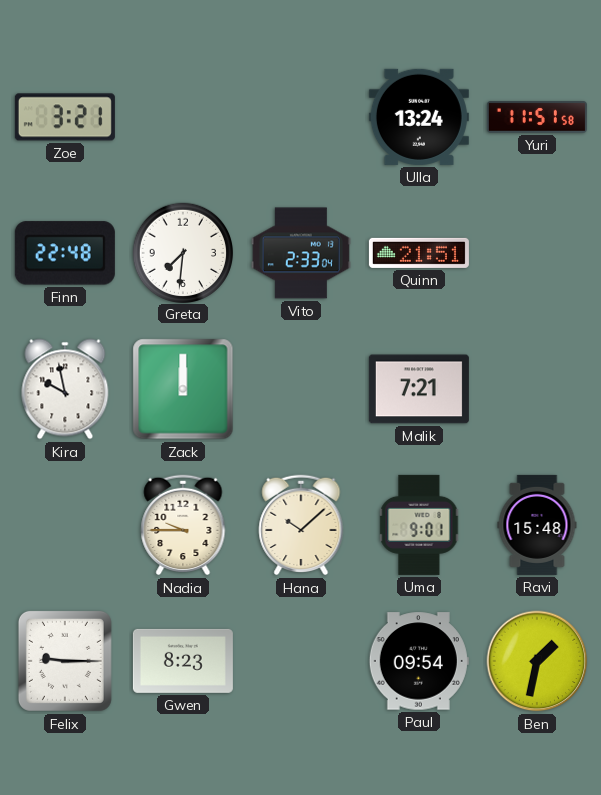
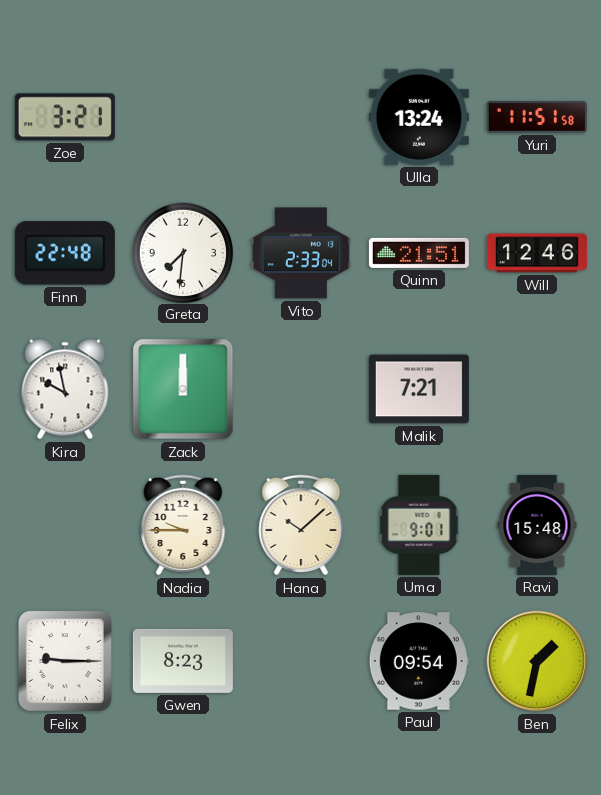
Will: none -> 12:46
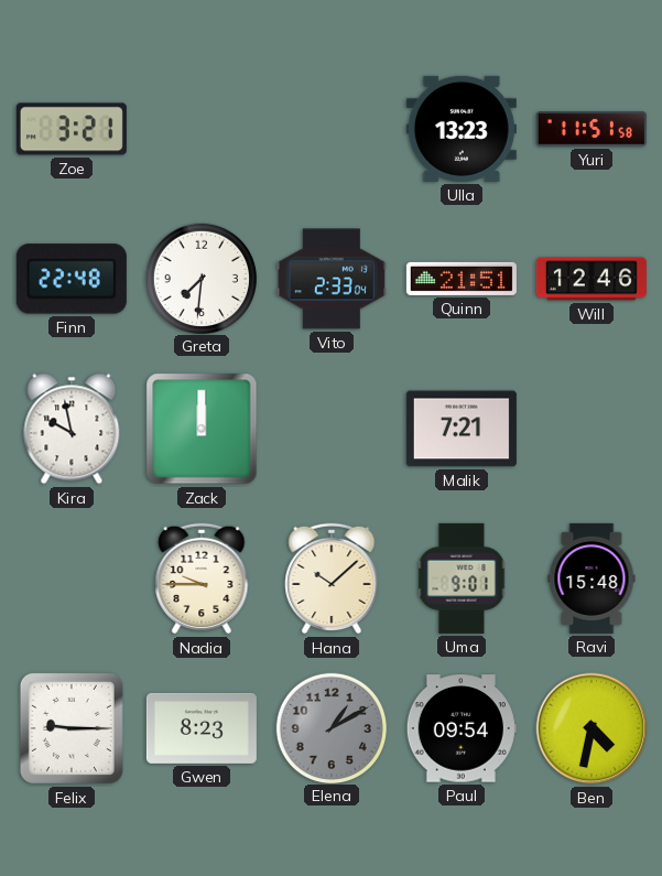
Ulla: 13:24 -> 13:23
Elena: none -> 1:10
Ben: 1:32 -> 4:32
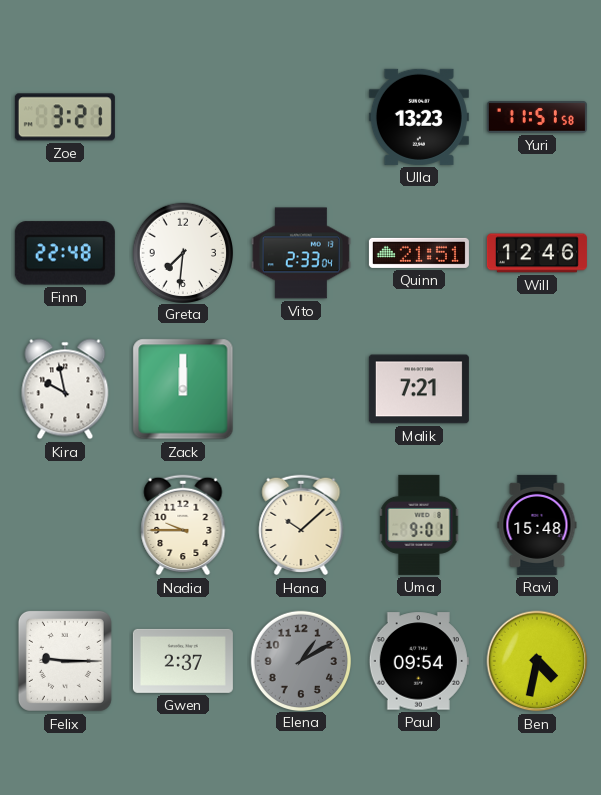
Gwen: 8:23 -> 2:37
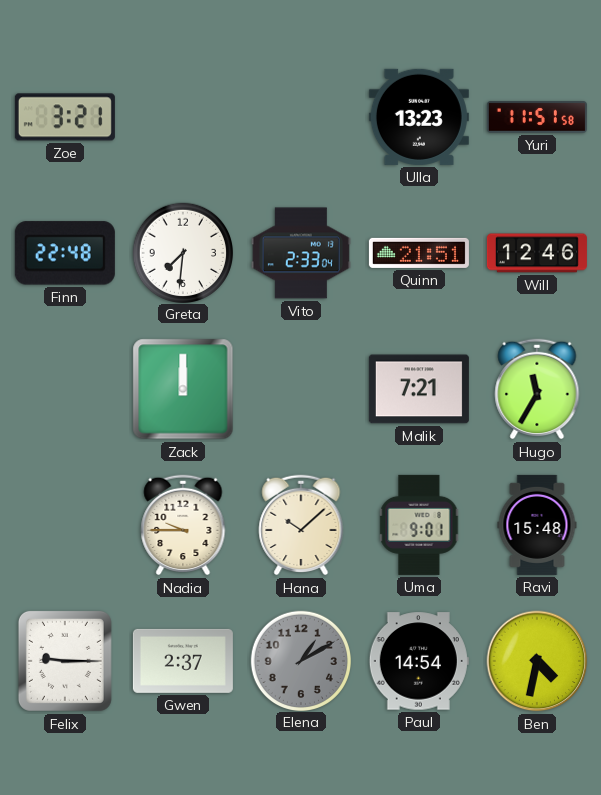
Kira: 9:58 -> none
Hugo: none -> 11:35
Paul: 09:54 -> 14:54
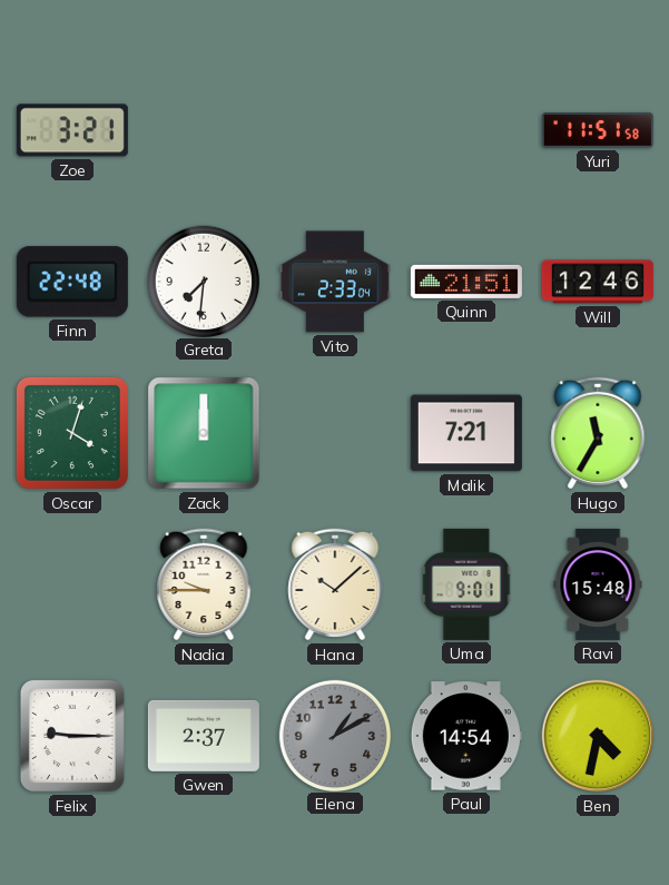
Ulla: 13:23 -> none
Oscar: none -> 4:03
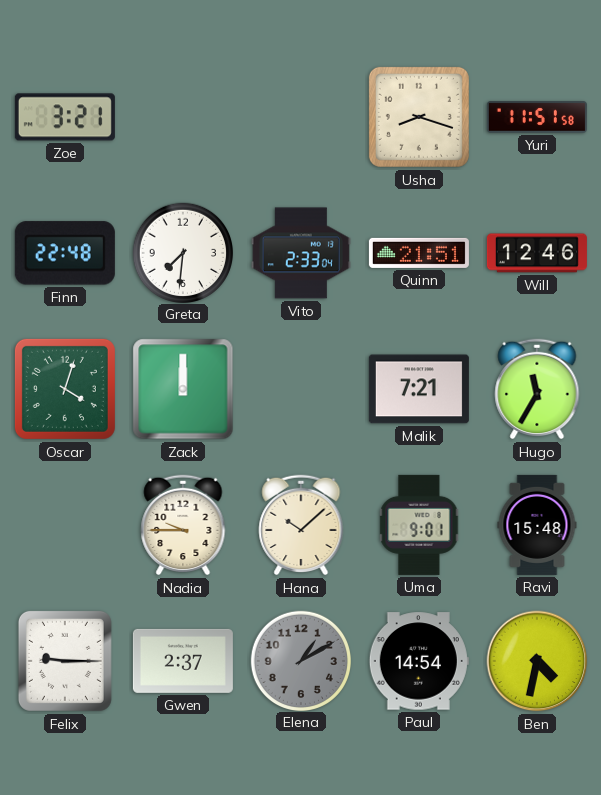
Usha: none -> 8:18
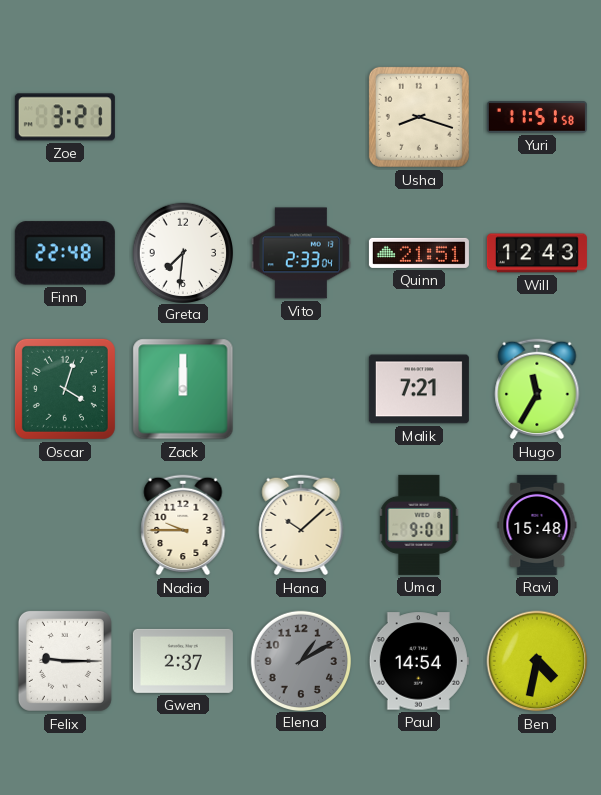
Will: 12:46 -> 12:43
